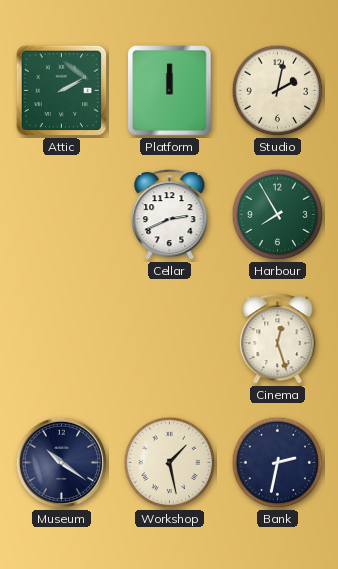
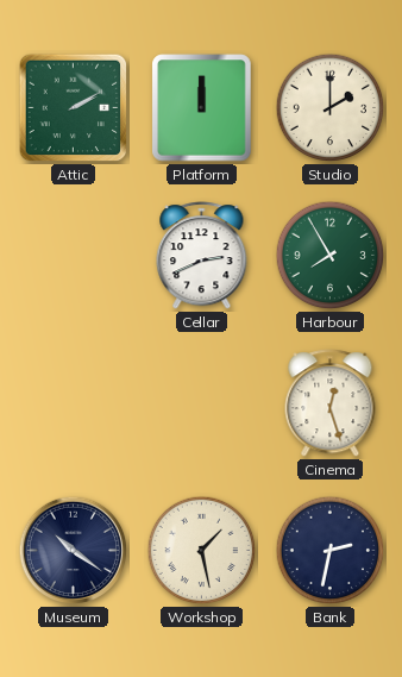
Studio: 2:02 -> 2:00
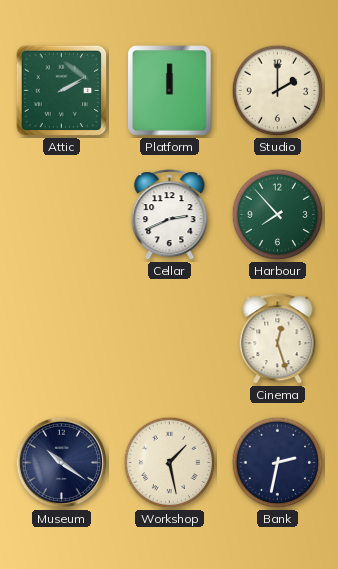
Harbour: 7:55 -> 7:53
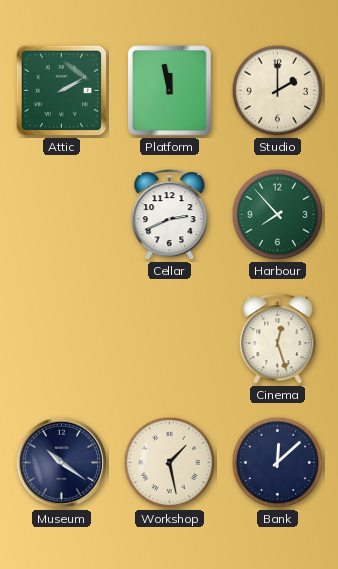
Platform: 12:00 -> 11:58
Bank: 2:32 -> 12:08
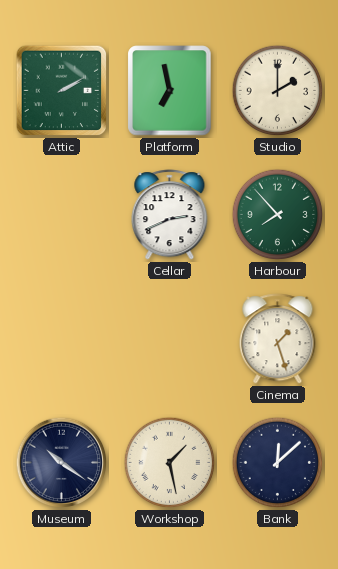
Platform: 11:58 -> 6:58
Cinema: 12:27 -> 1:27
